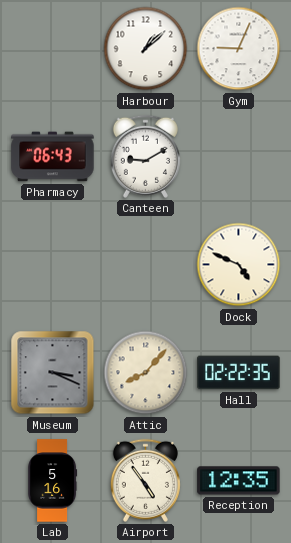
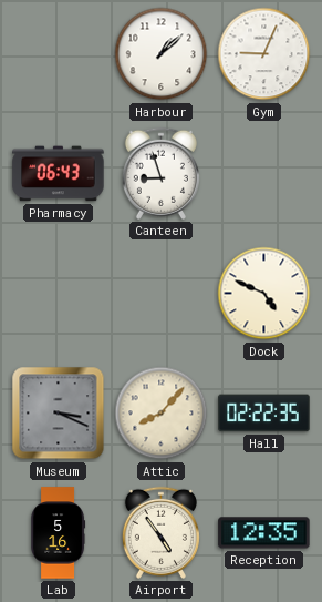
Canteen: 9:10 -> 8:57
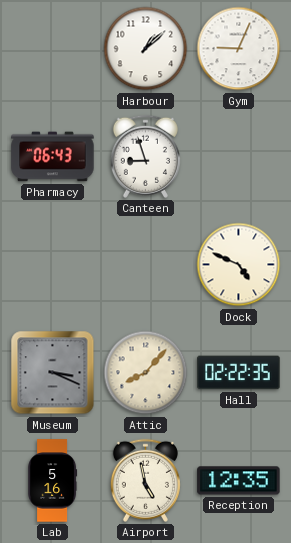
Airport: 4:54 -> 4:58
